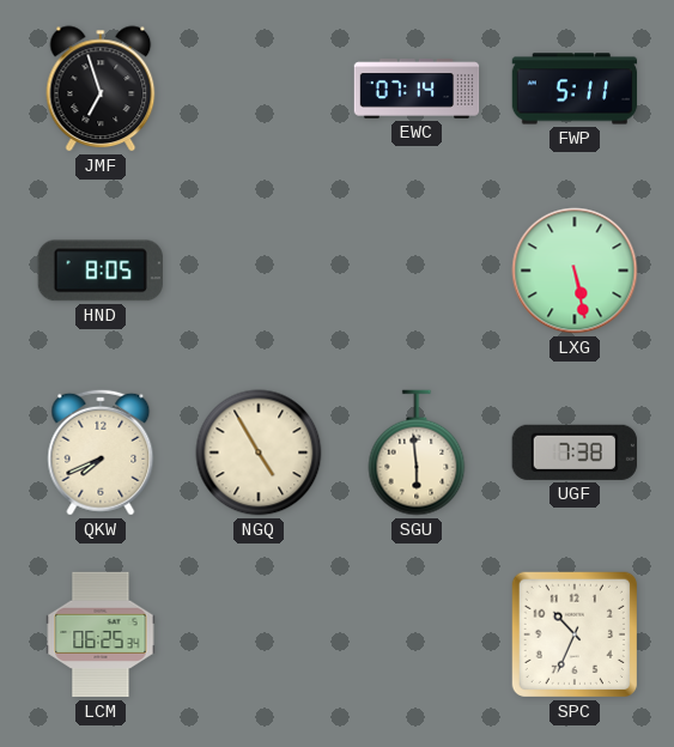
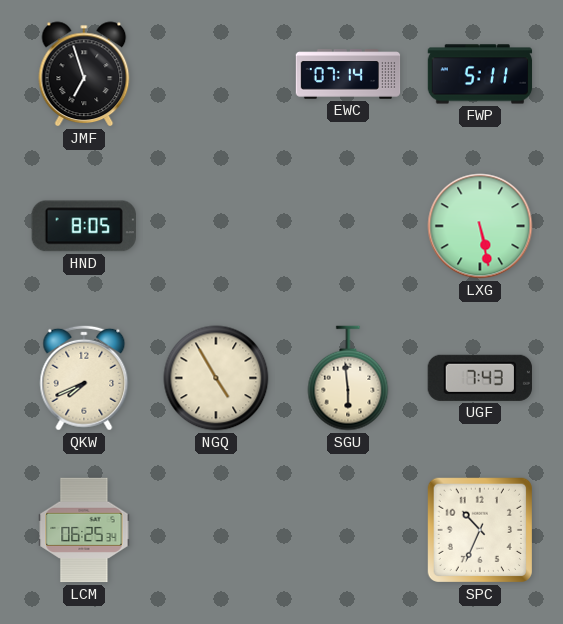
UGF: 7:38 -> 7:43
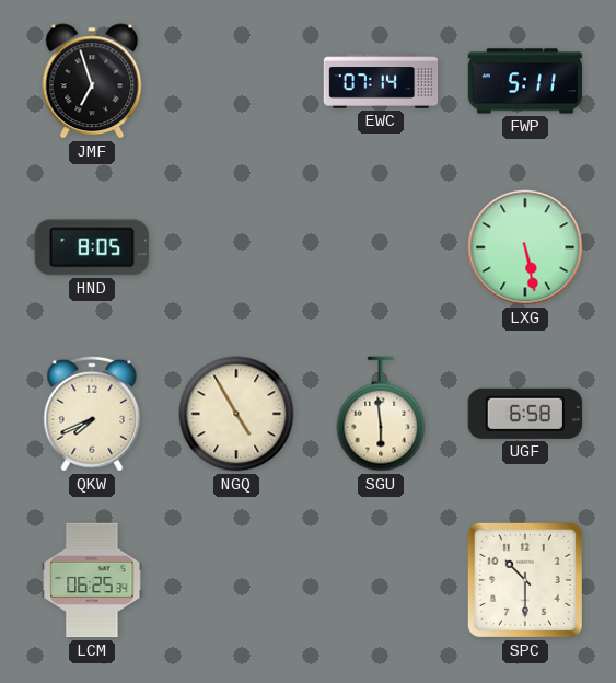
UGF: 7:43 -> 6:58
SPC: 10:34 -> 10:30
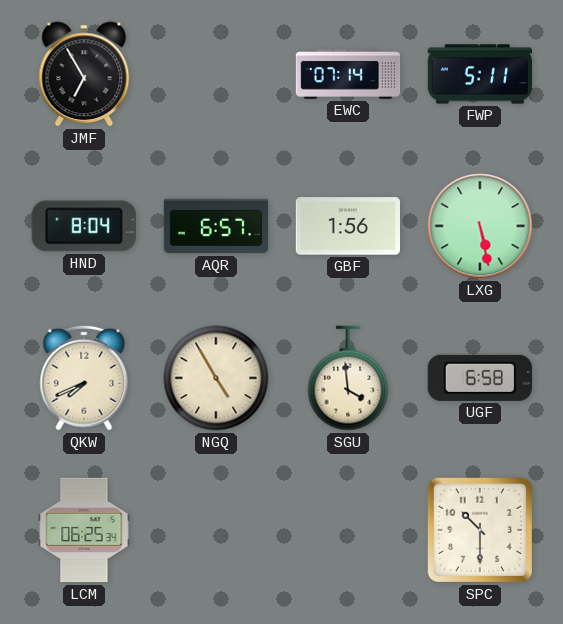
JMF: 6:57 -> 6:55
HND: 8:05 -> 8:04
AQR: none -> 6:57
GBF: none -> 1:56
SGU: 5:59 -> 3:59
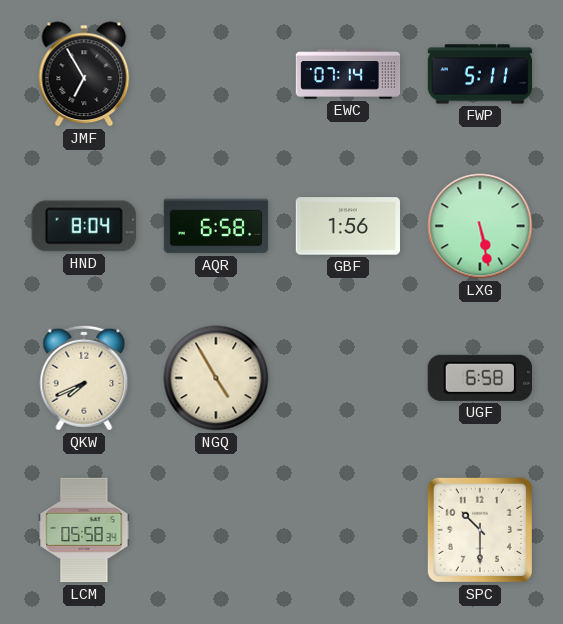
AQR: 6:57 -> 6:58
SGU: 3:59 -> none
LCM: 06:25 -> 05:58
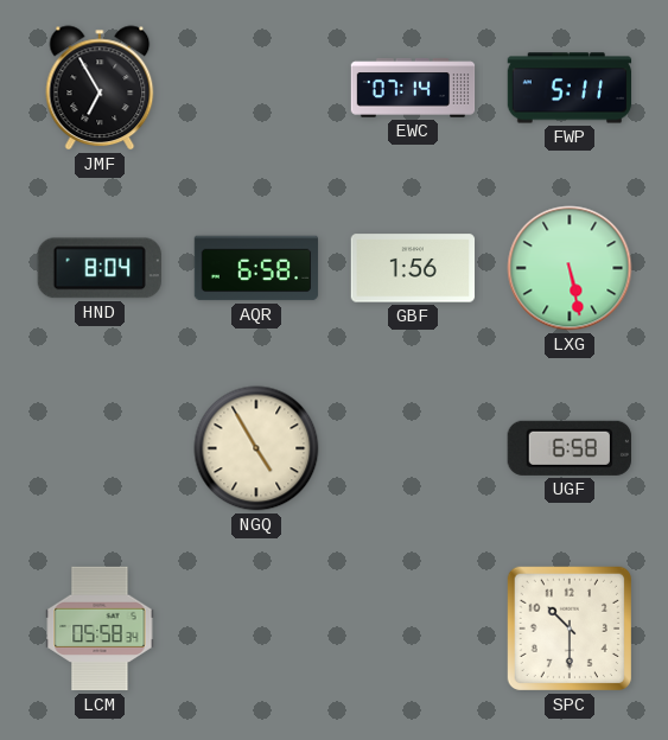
QKW: 7:41 -> none
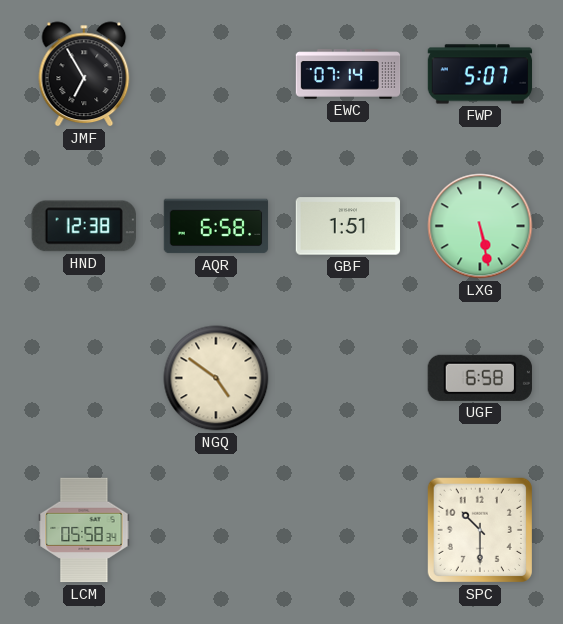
FWP: 5:11 -> 5:07
HND: 8:04 -> 12:38
GBF: 1:56 -> 1:51
NGQ: 4:55 -> 4:51
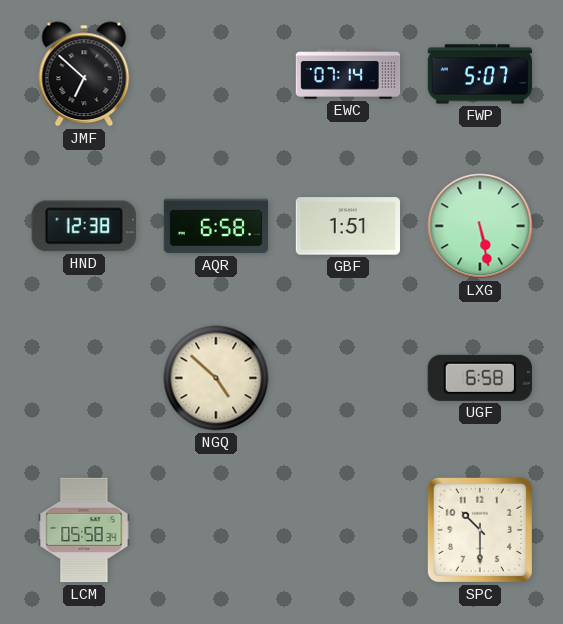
JMF: 6:55 -> 6:52
NGQ: 4:51 -> 4:52
